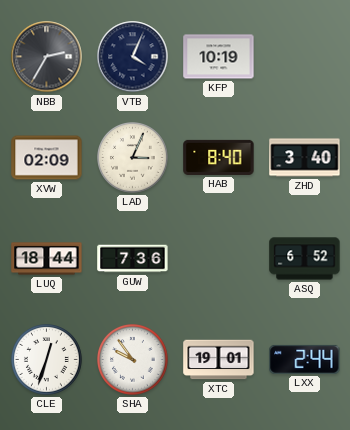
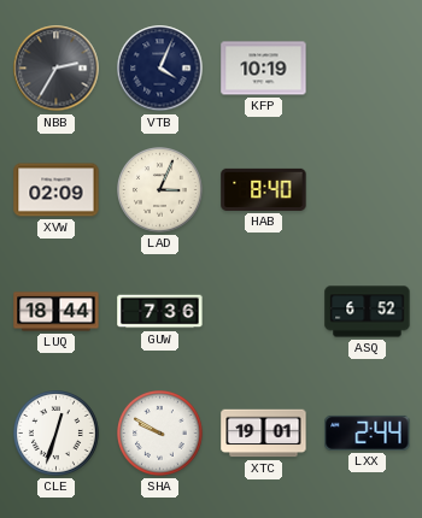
ZHD: 3:40 -> none
SHA: 9:54 -> 9:50
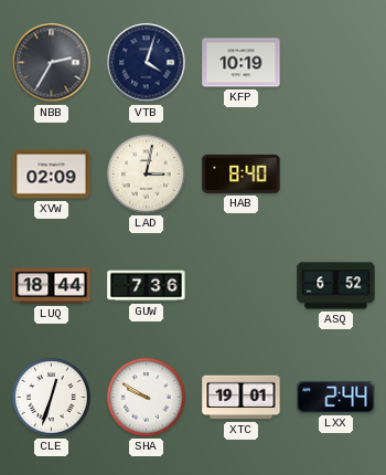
VTB: 4:04 -> 4:03
LAD: 3:04 -> 3:02
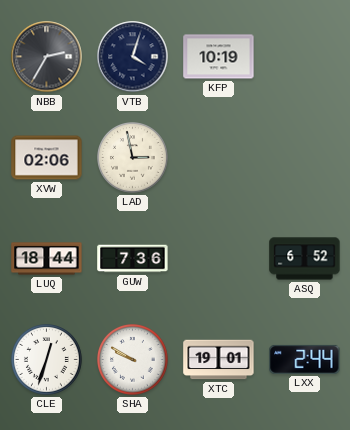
XVW: 02:09 -> 02:06
LAD: 3:02 -> 2:58
HAB: 8:40 -> none
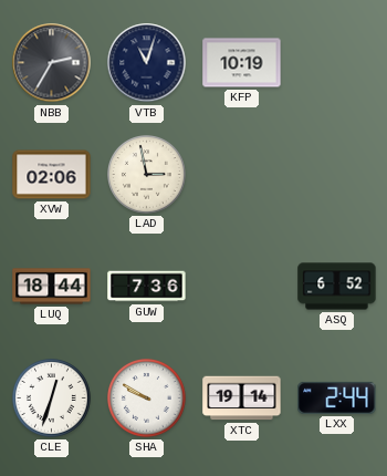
VTB: 4:03 -> 11:03
XTC: 19:01 -> 19:14
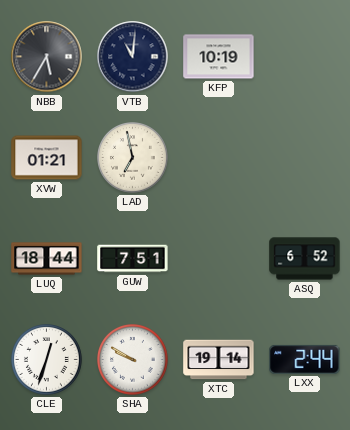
NBB: 2:35 -> 5:35
VTB: 11:03 -> 11:01
XVW: 02:06 -> 01:21
LAD: 2:58 -> 6:58
GUW: 7:36 -> 7:51
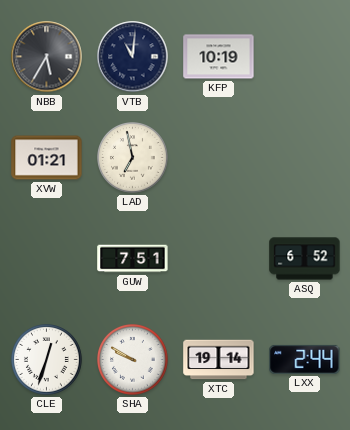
LUQ: 18:44 -> none
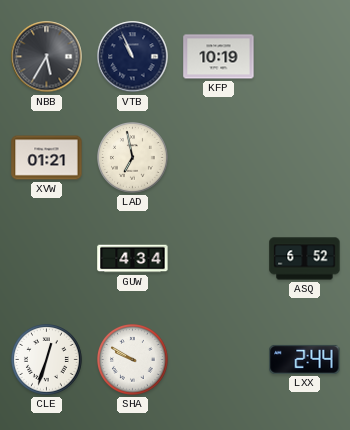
VTB: 11:01 -> 10:56
GUW: 7:51 -> 4:34
XTC: 19:14 -> none
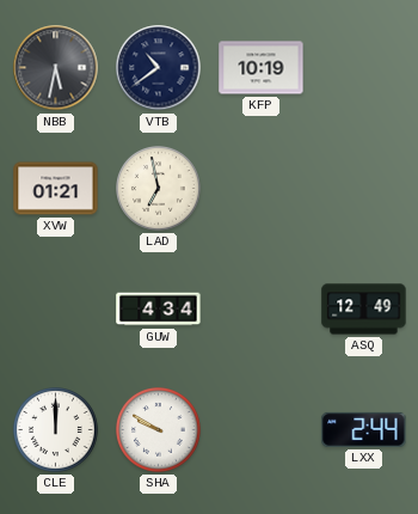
NBB: 5:35 -> 5:32
VTB: 10:56 -> 10:39
ASQ: 6:52 -> 12:49
CLE: 12:33 -> 12:00
